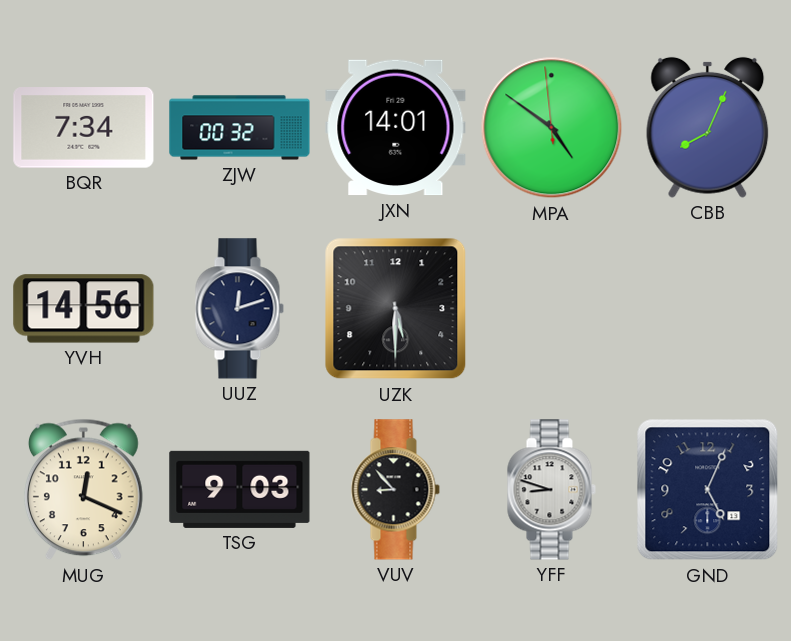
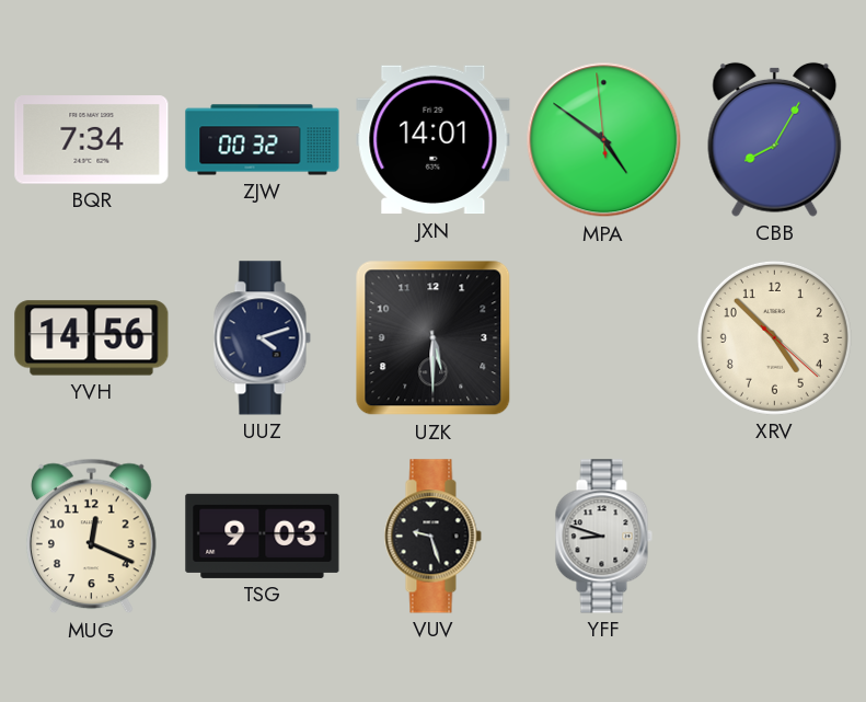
CBB: 8:04 -> 8:05
UUZ: 12:12 -> 4:12
XRV: none -> 4:52
VUV: 8:53 -> 9:27
GND: 5:04 -> none
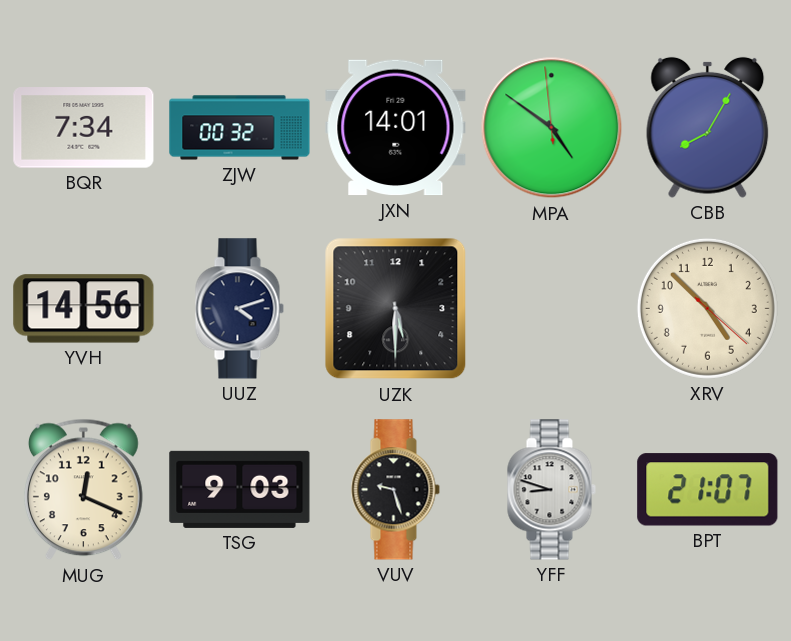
BPT: none -> 21:07
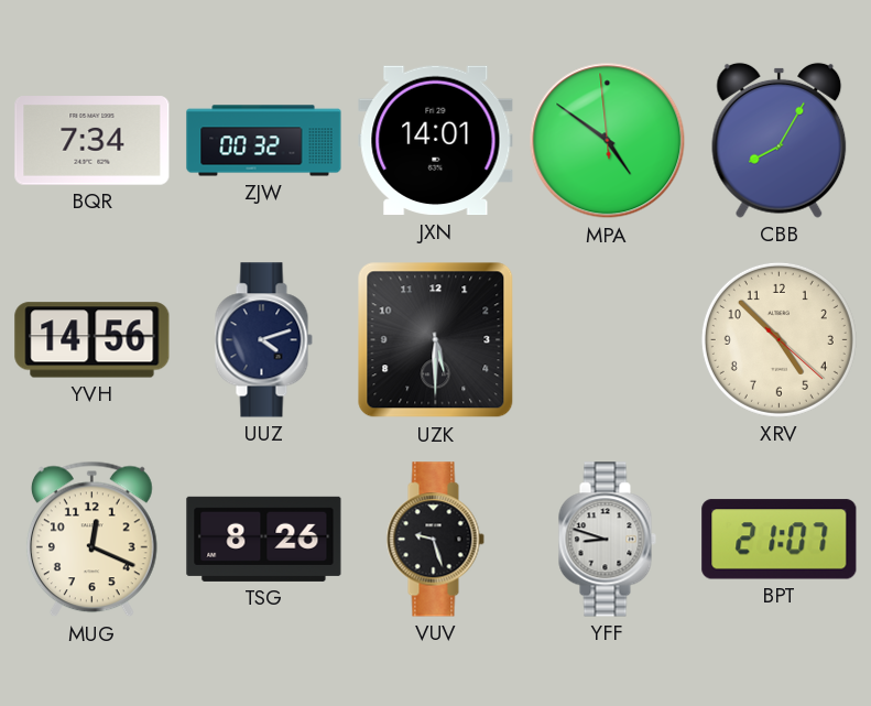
TSG: 9:03 -> 8:26
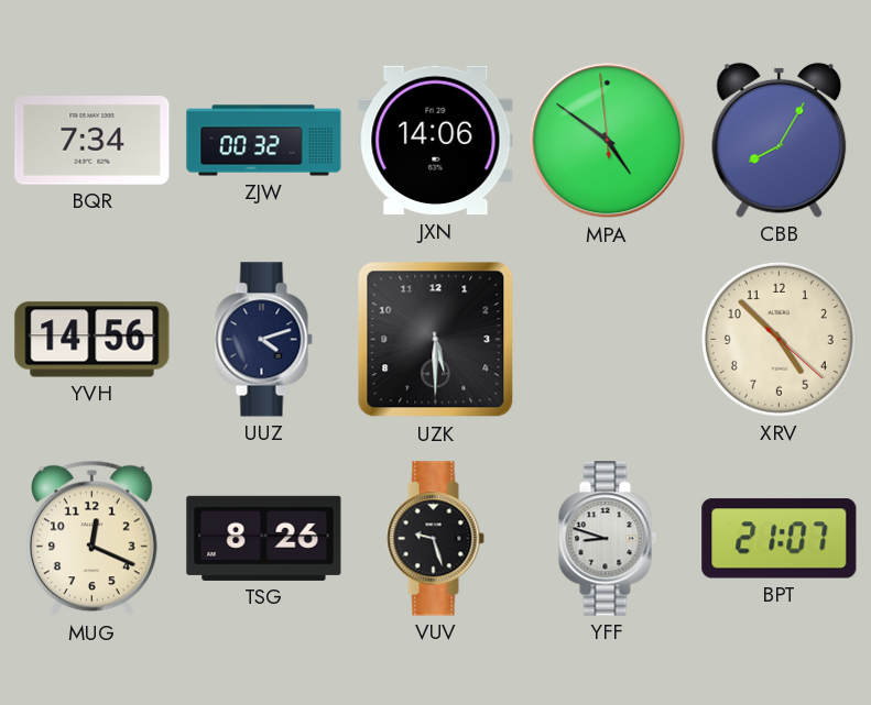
JXN: 14:01 -> 14:06
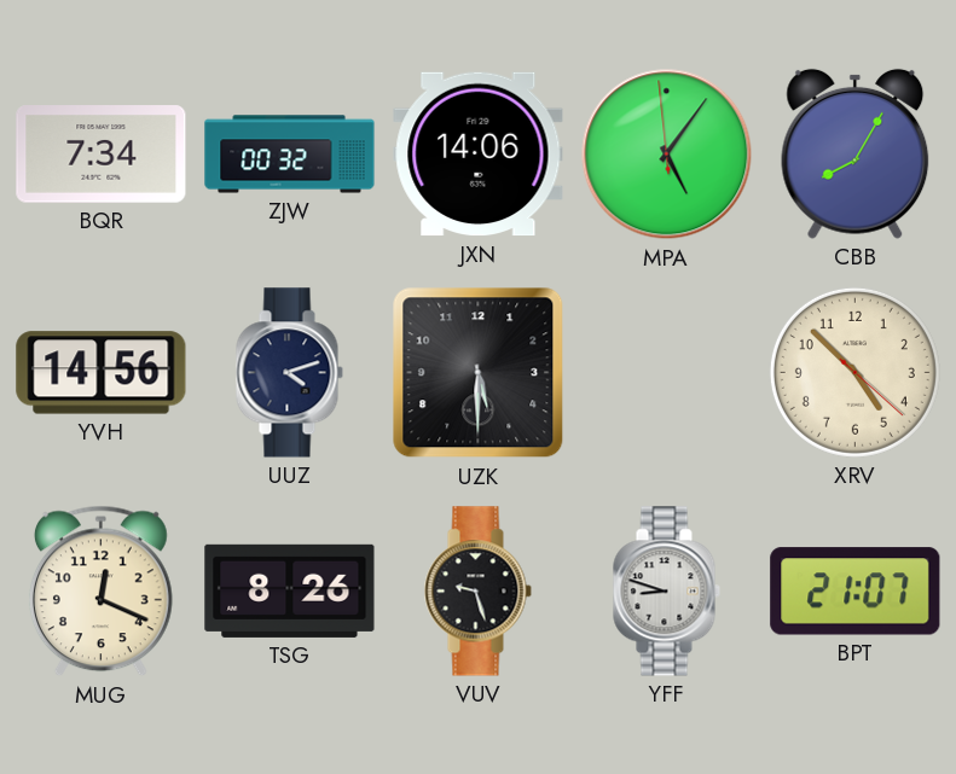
MPA: 4:50 -> 5:05
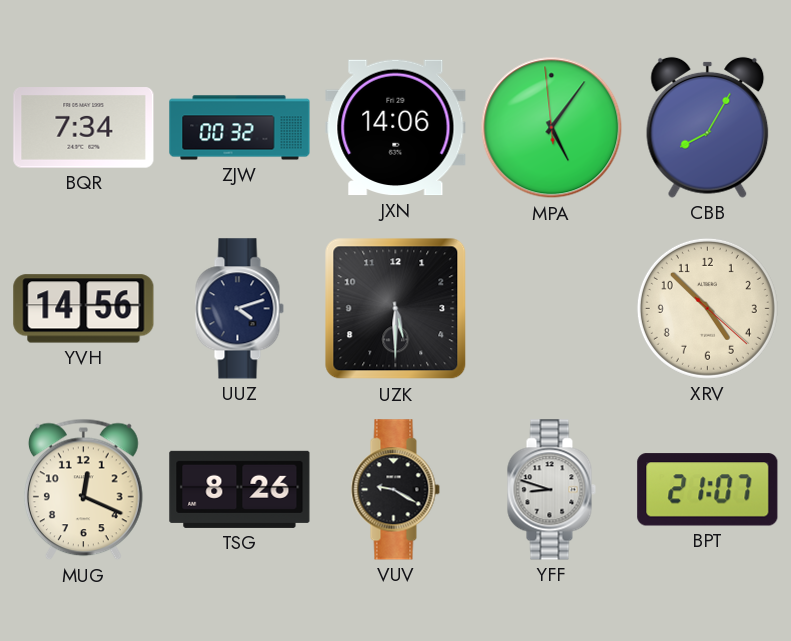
VUV: 9:27 -> 9:20
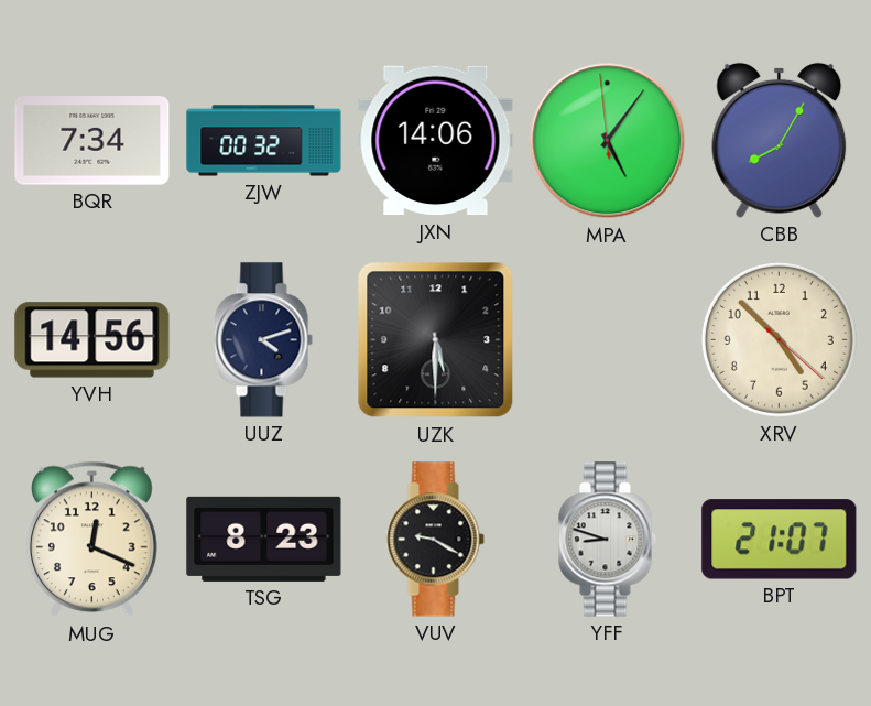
TSG: 8:26 -> 8:23
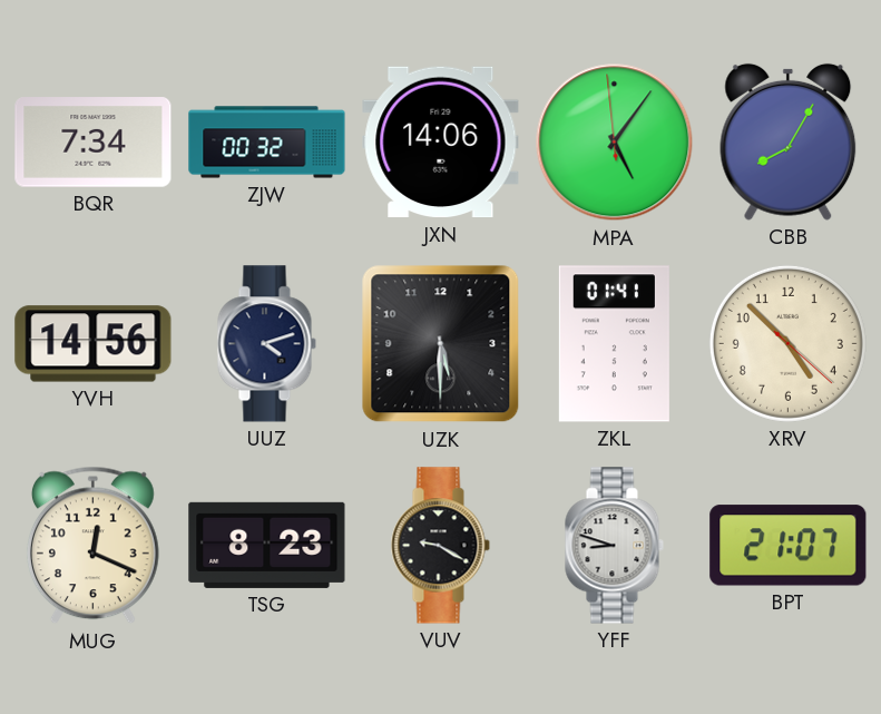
ZKL: none -> 01:41
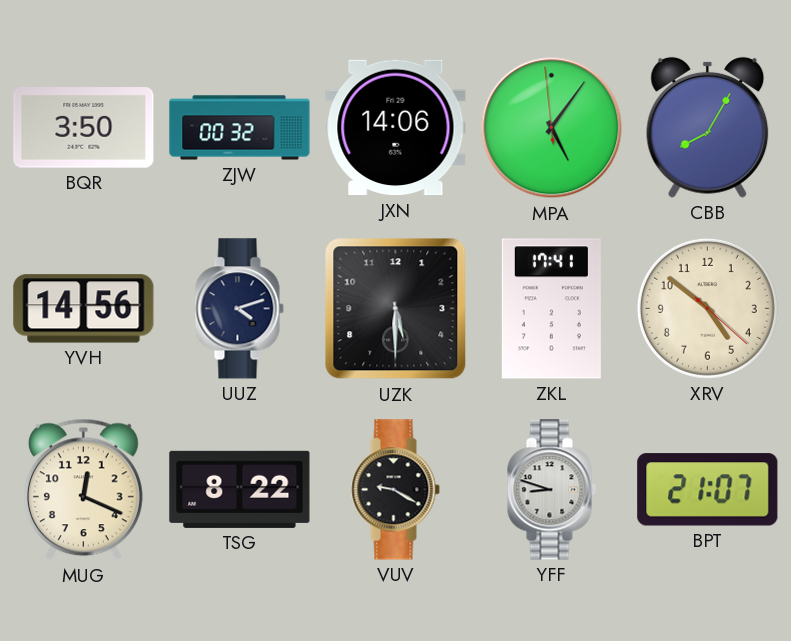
BQR: 7:34 -> 3:50
ZKL: 01:41 -> 17:41
XRV: 4:52 -> 4:51
TSG: 8:23 -> 8:22
